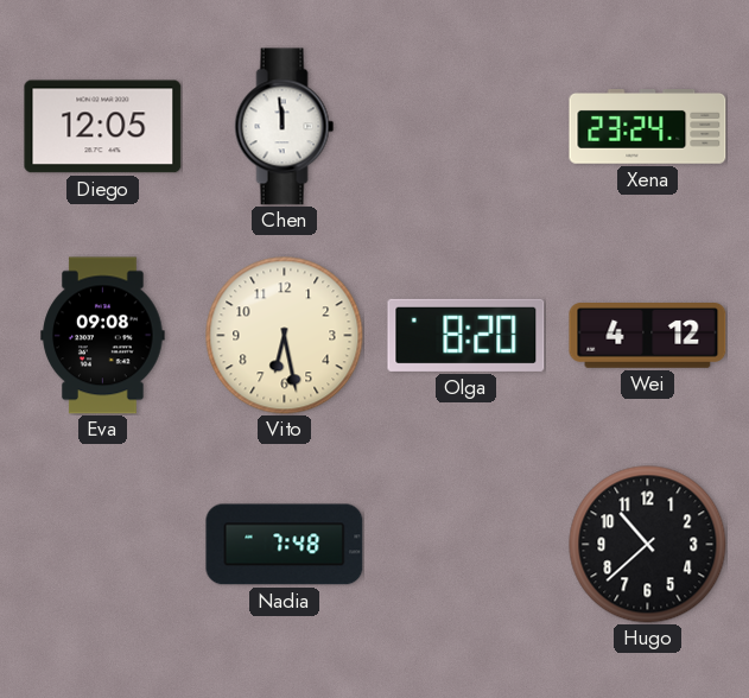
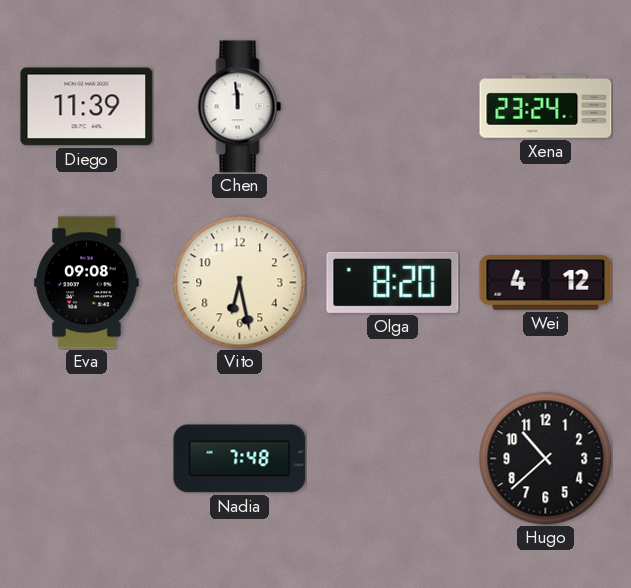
Diego: 12:05 -> 11:39
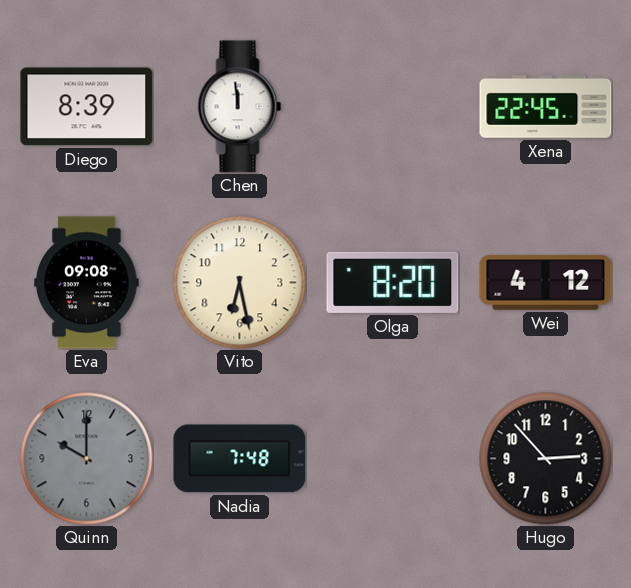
Diego: 11:39 -> 8:39
Xena: 23:24 -> 22:45
Quinn: none -> 10:00
Hugo: 10:38 -> 2:53
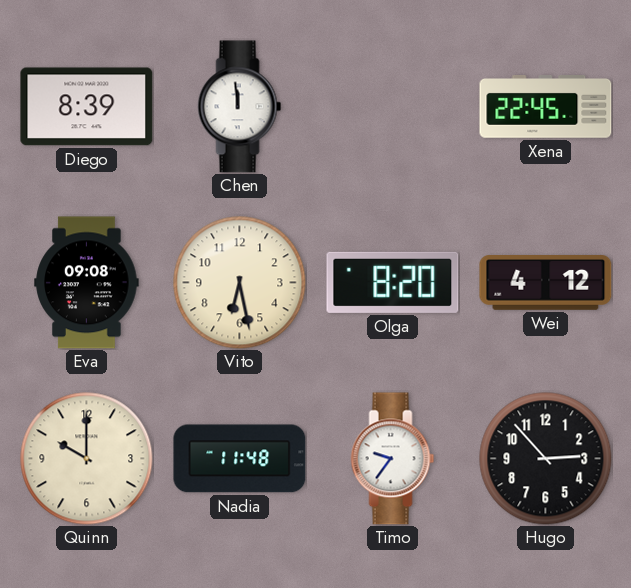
Quinn dial: grey -> cream
Nadia: 7:48 -> 11:48
Timo: none -> 9:36
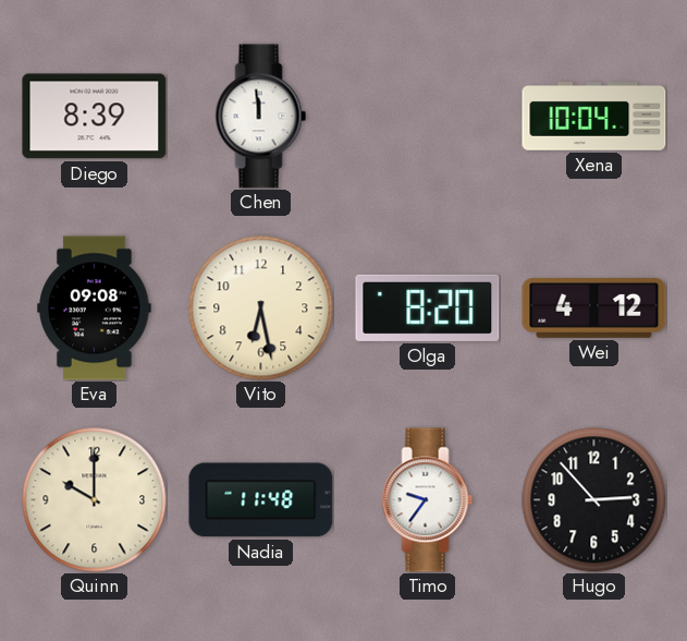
Xena: 22:45 -> 10:04
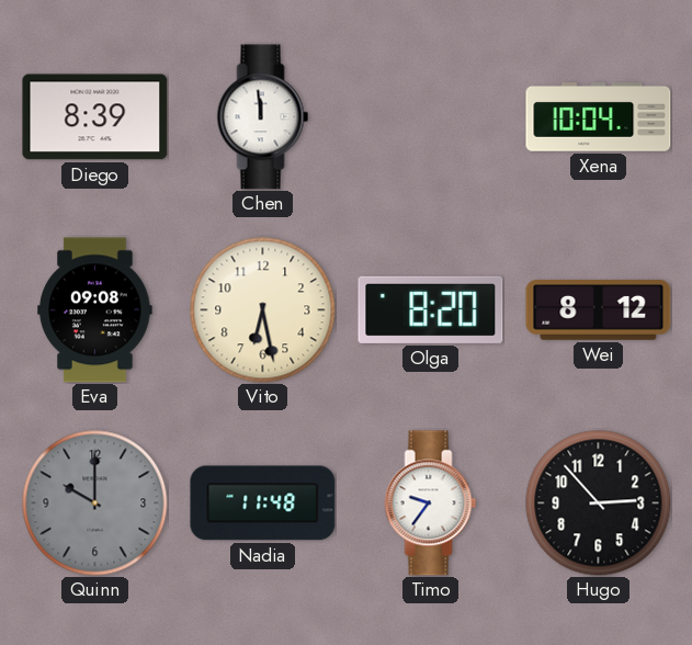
Wei: 4:12 -> 8:12
Quinn dial: cream -> grey
